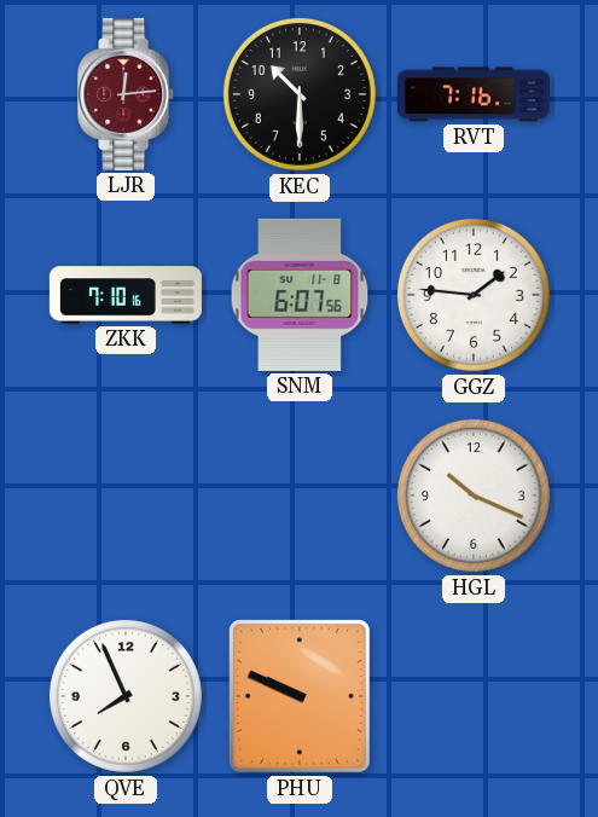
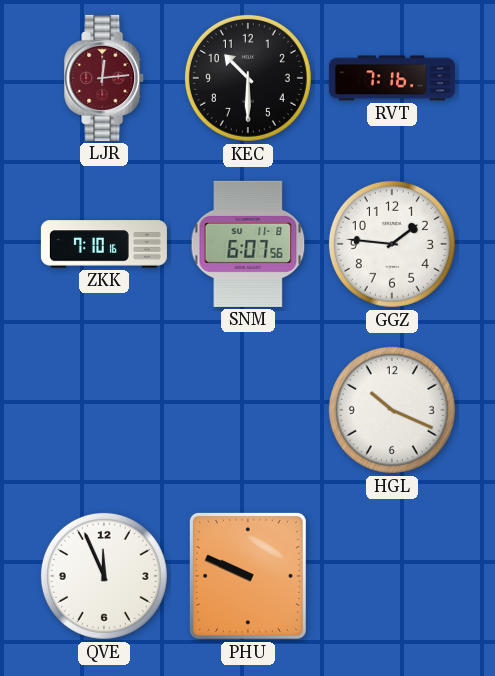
QVE: 7:56 -> 11:56
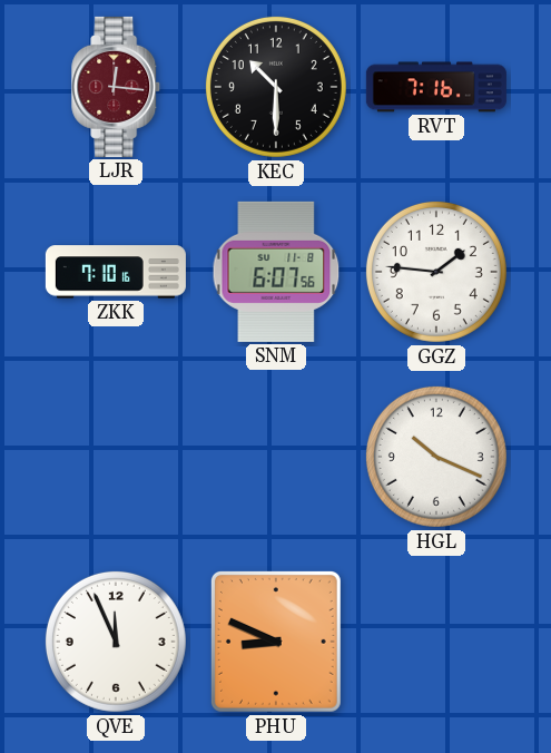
LJR: 12:14 -> 12:16
PHU: 9:49 -> 8:49
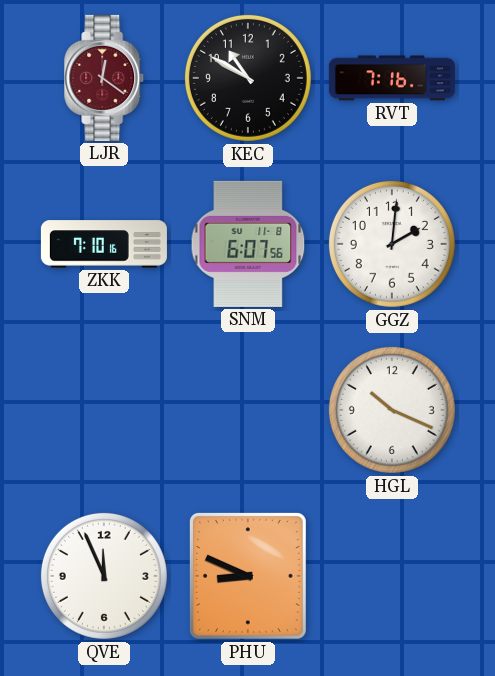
LJR: 12:16 -> 12:21
KEC: 10:30 -> 10:50
GGZ: 1:46 -> 2:01
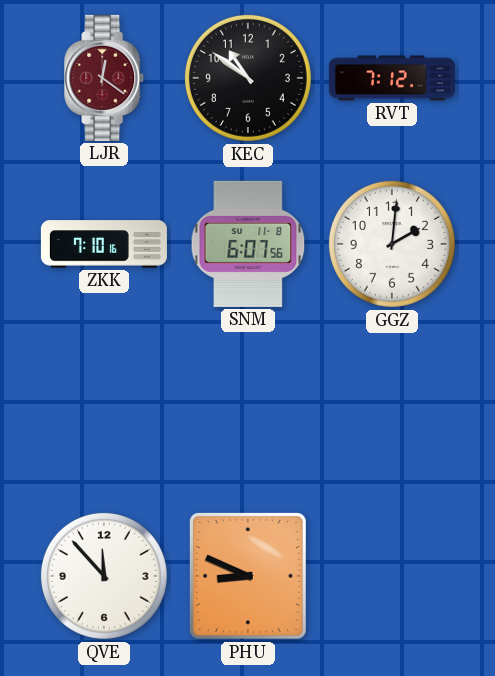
KEC: 10:50 -> 10:51
RVT: 7:16 -> 7:12
HGL: 10:19 -> none
QVE: 11:56 -> 11:53
